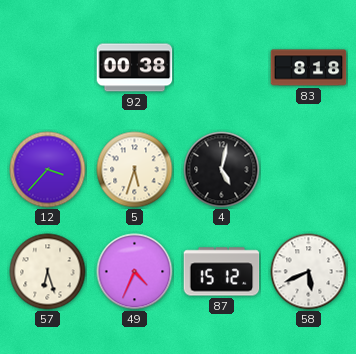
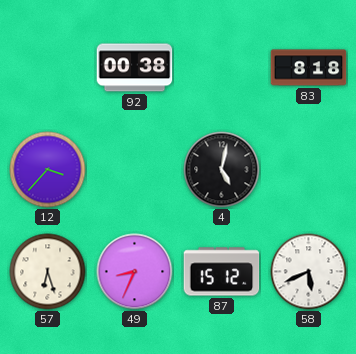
5: 5:33 -> none
49: 4:34 -> 8:34
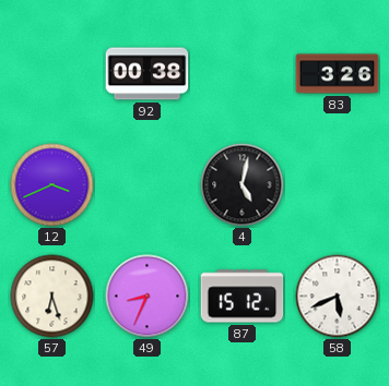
83: 8:18 -> 3:26
12: 3:37 -> 3:41
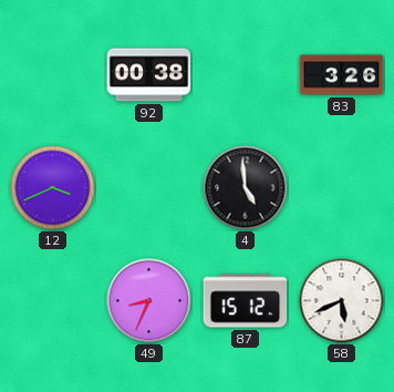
4: 5:02 -> 4:59
57: 6:27 -> none
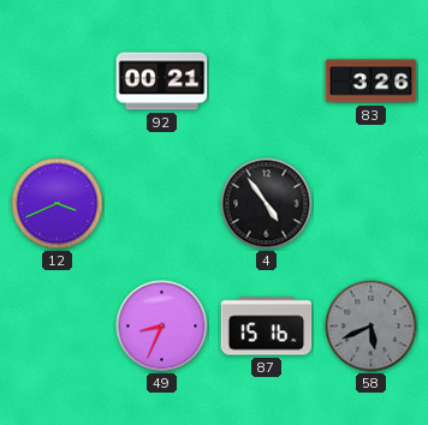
92: 00:38 -> 00:21
4: 4:59 -> 4:54
87: 15:12 -> 15:16
58 dial: white -> grey
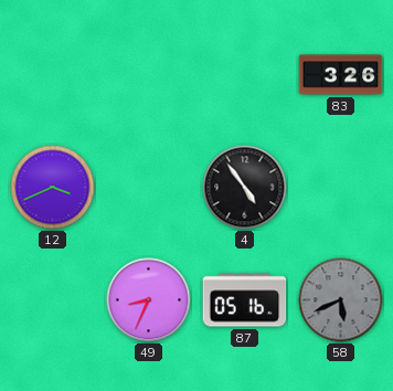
92: 00:21 -> none
87: 15:16 -> 05:16
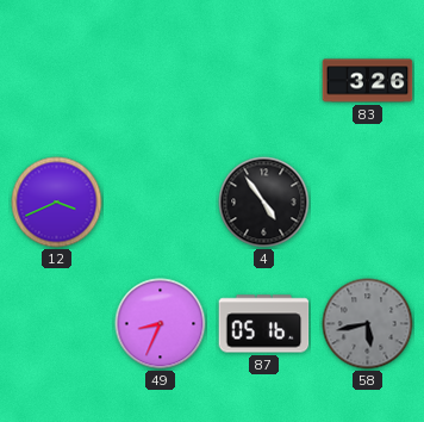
58: 5:41 -> 5:43
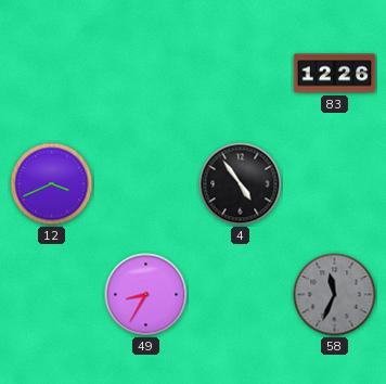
83: 3:26 -> 12:26
49: 8:34 -> 8:35
87: 05:16 -> none
58: 5:43 -> 11:34
